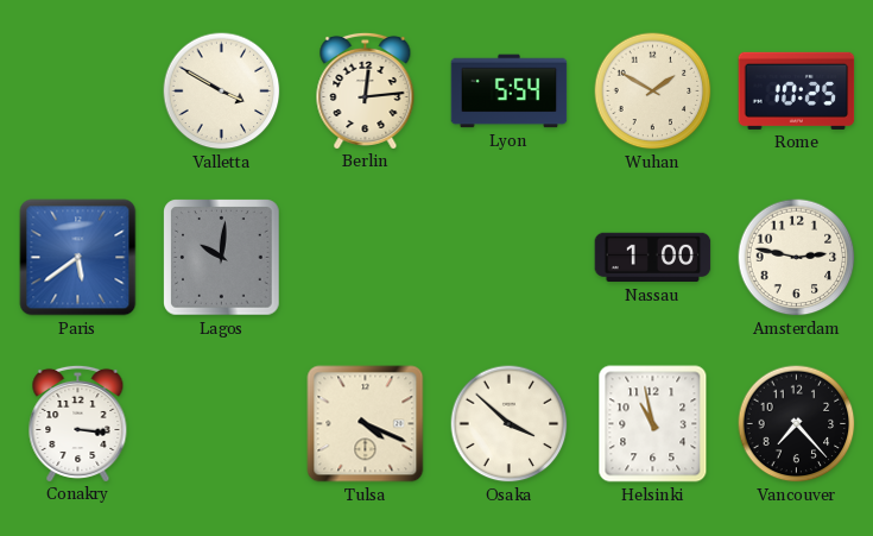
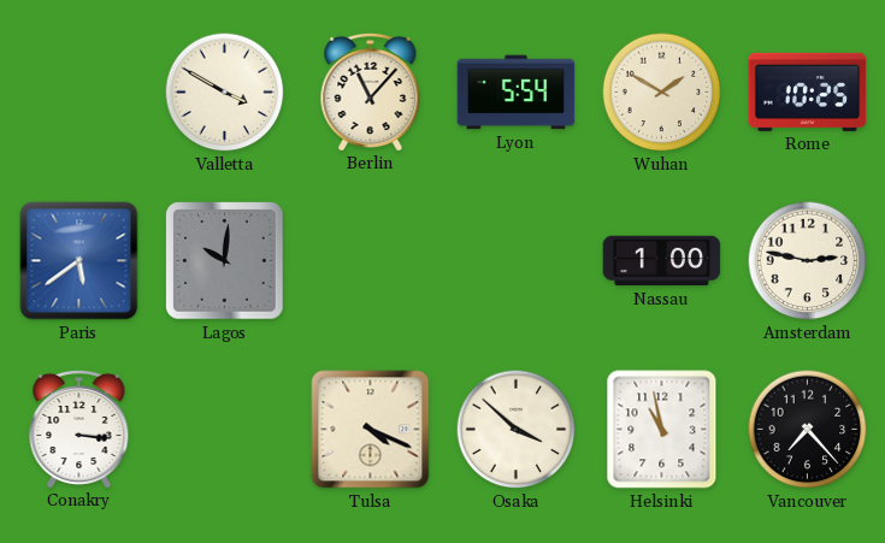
Berlin: 12:14 -> 11:07
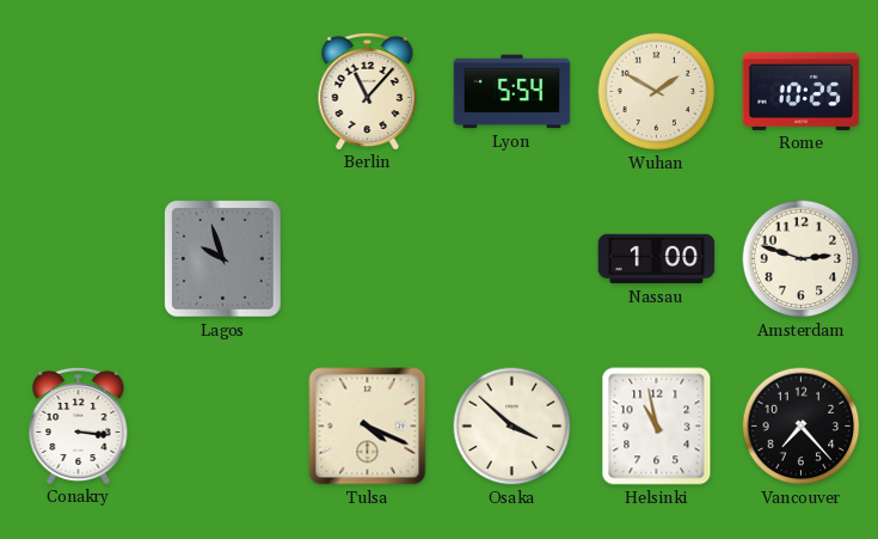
Valletta: 3:50 -> none
Paris: 5:39 -> none
Lagos: 10:01 -> 9:57
Amsterdam: 2:47 -> 2:48
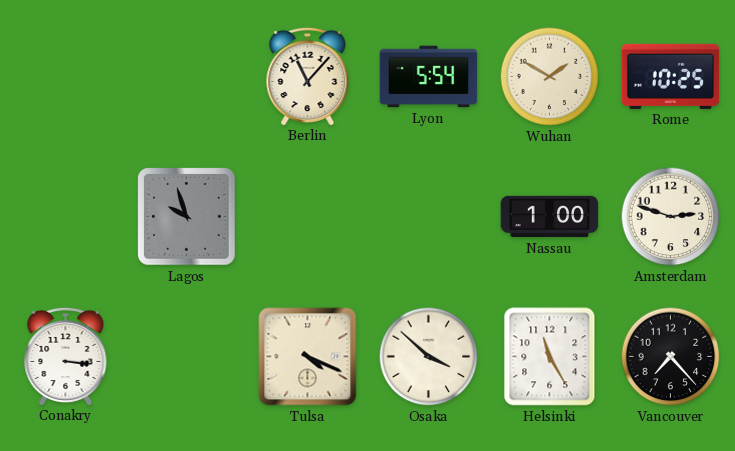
Helsinki: 10:58 -> 11:25
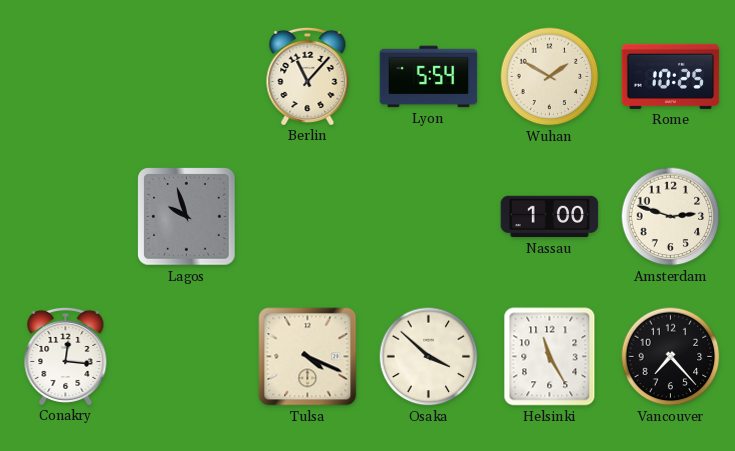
Conakry: 3:16 -> 12:16
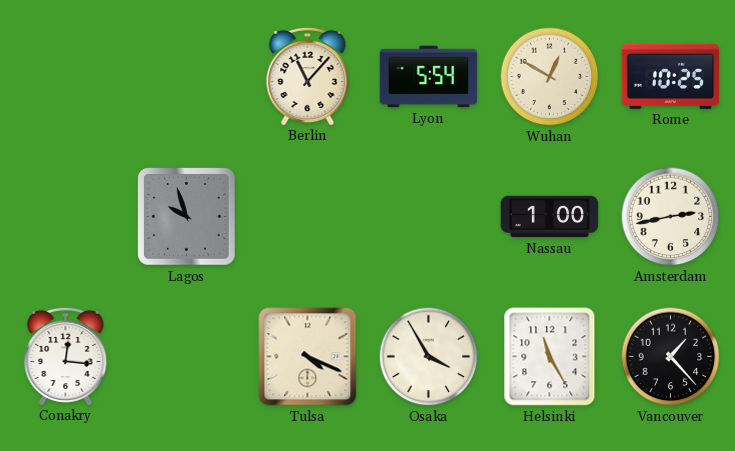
Wuhan: 1:50 -> 12:50
Amsterdam: 2:48 -> 2:43
Osaka: 3:52 -> 3:55
Vancouver: 7:23 -> 1:23
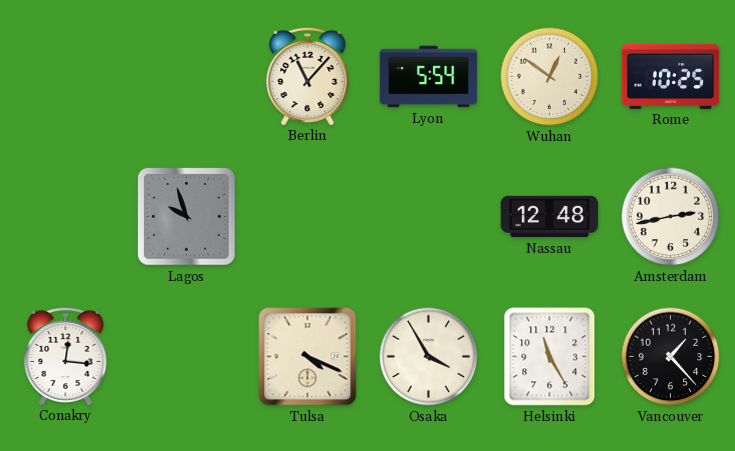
Wuhan: 12:50 -> 12:51
Nassau: 1:00 -> 12:48
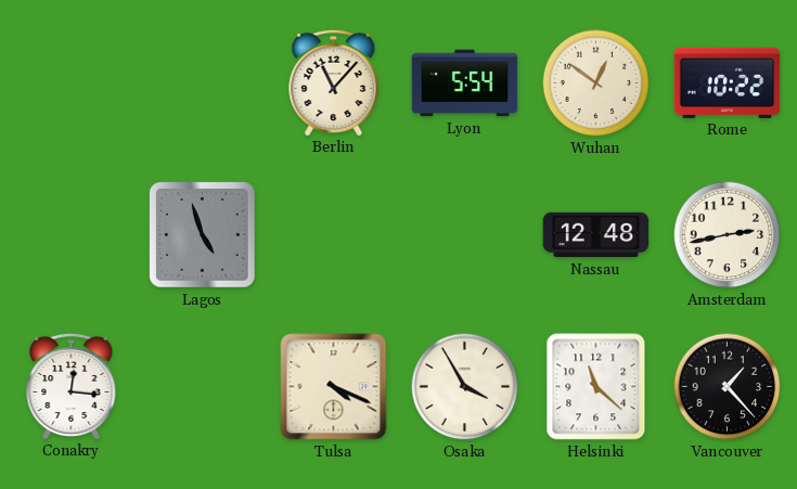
Rome: 10:25 -> 10:22
Lagos: 9:57 -> 4:57
Helsinki: 11:25 -> 11:22
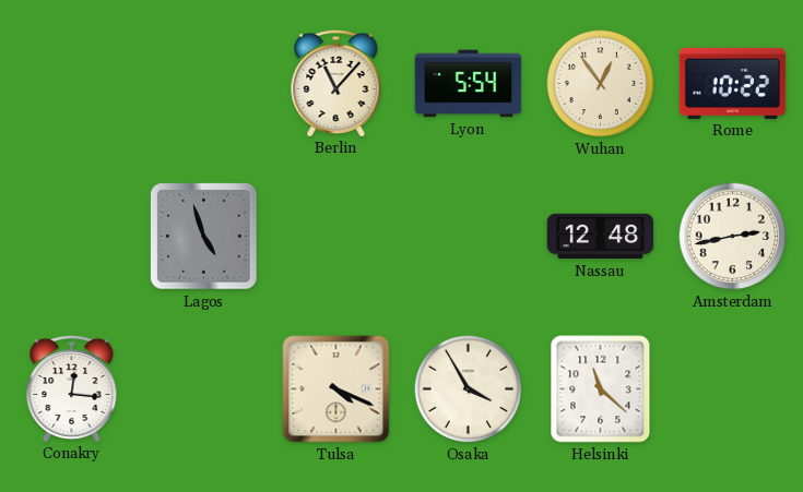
Wuhan: 12:51 -> 12:54
Vancouver: 1:23 -> none
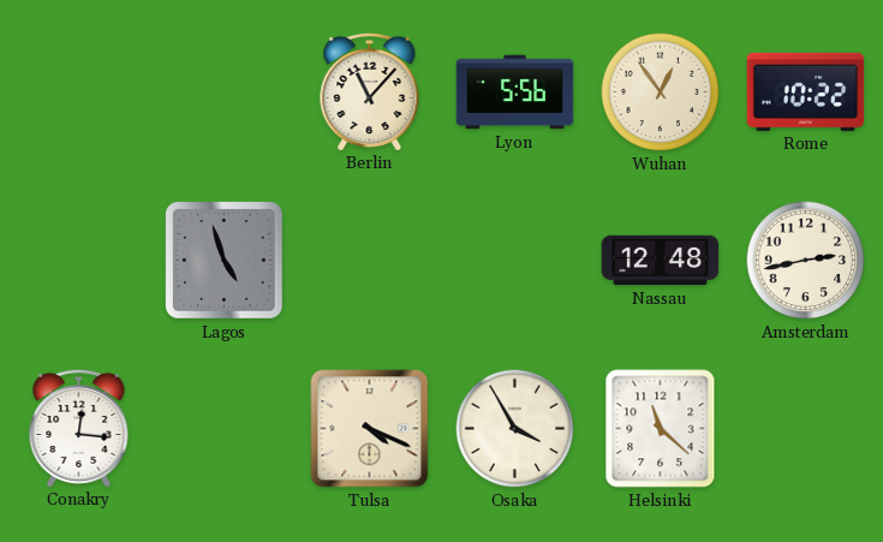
Lyon: 5:54 -> 5:56
